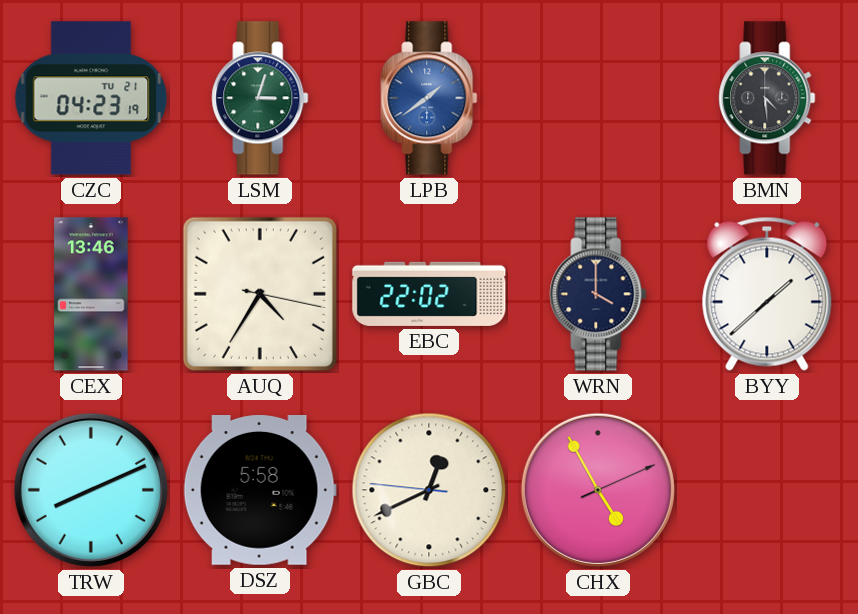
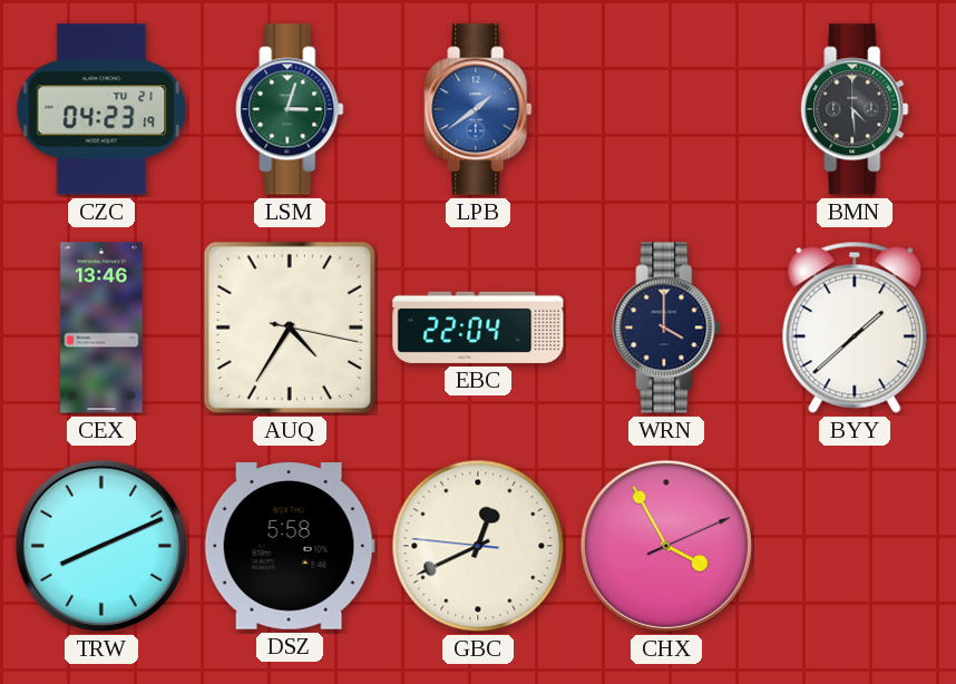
EBC: 22:02 -> 22:04
CHX: 4:55 -> 3:55
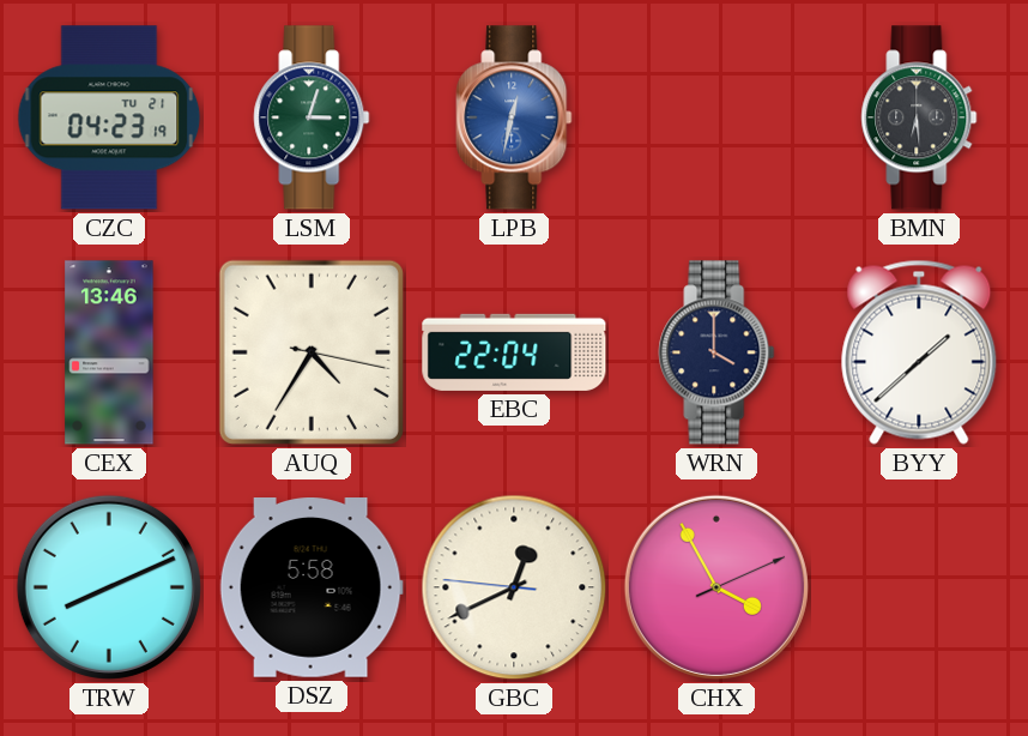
LPB: 1:39 -> 12:32
BMN: 4:29 -> 6:29
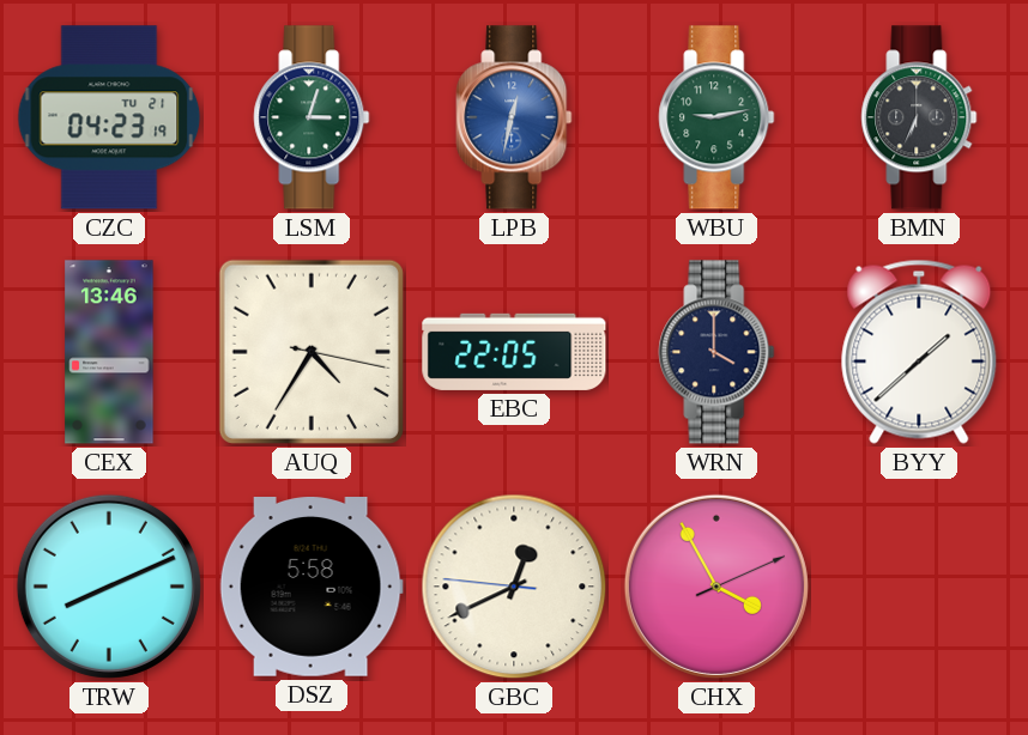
WBU: none -> 9:13
BMN: 6:29 -> 6:34
EBC: 22:04 -> 22:05
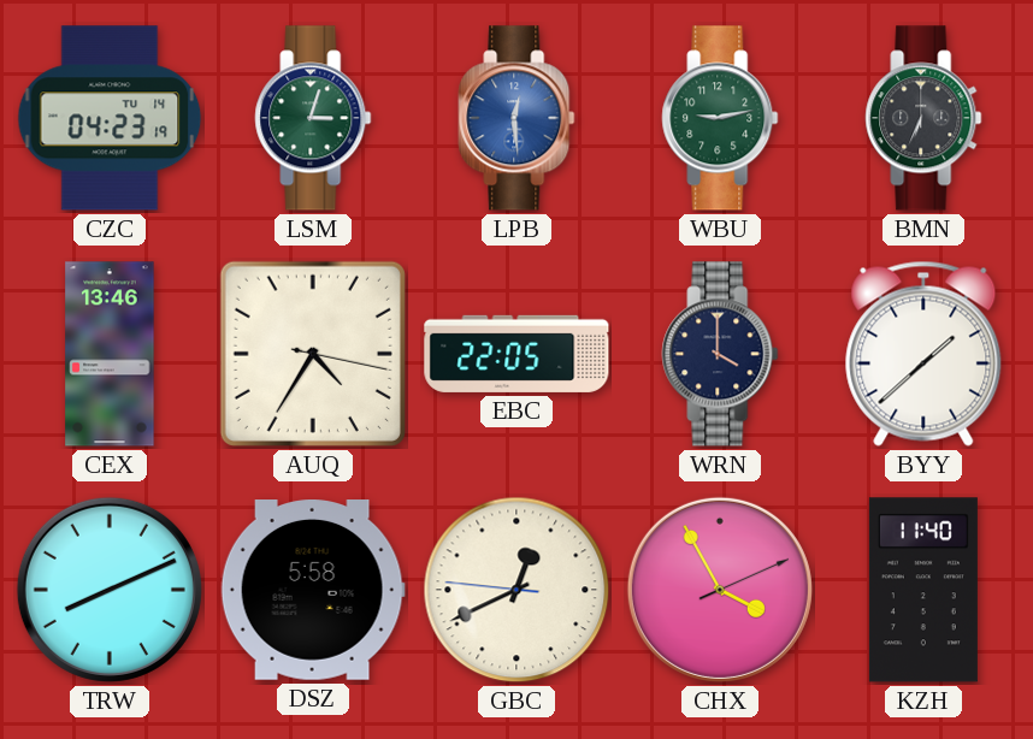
CZC date: TU 21 -> TU 14
LPB: 12:32 -> 12:29
KZH: none -> 11:40
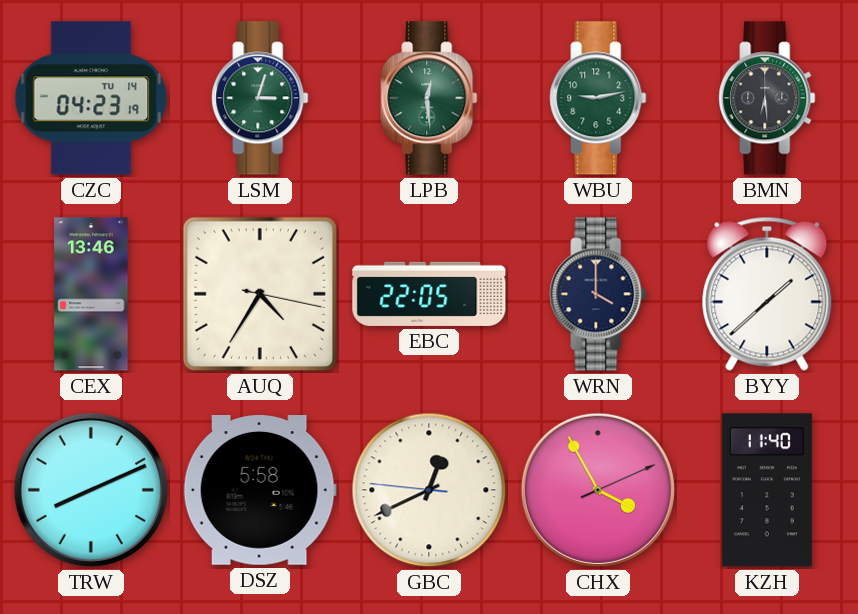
LPB dial: blue -> green
BMN: 6:34 -> 6:29
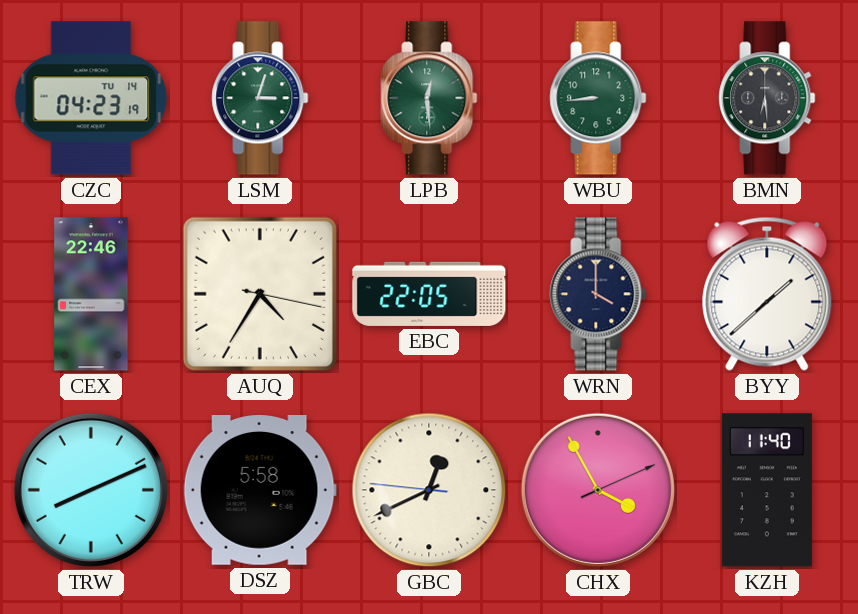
WBU: 9:13 -> 8:44
CEX: 13:46 -> 22:46
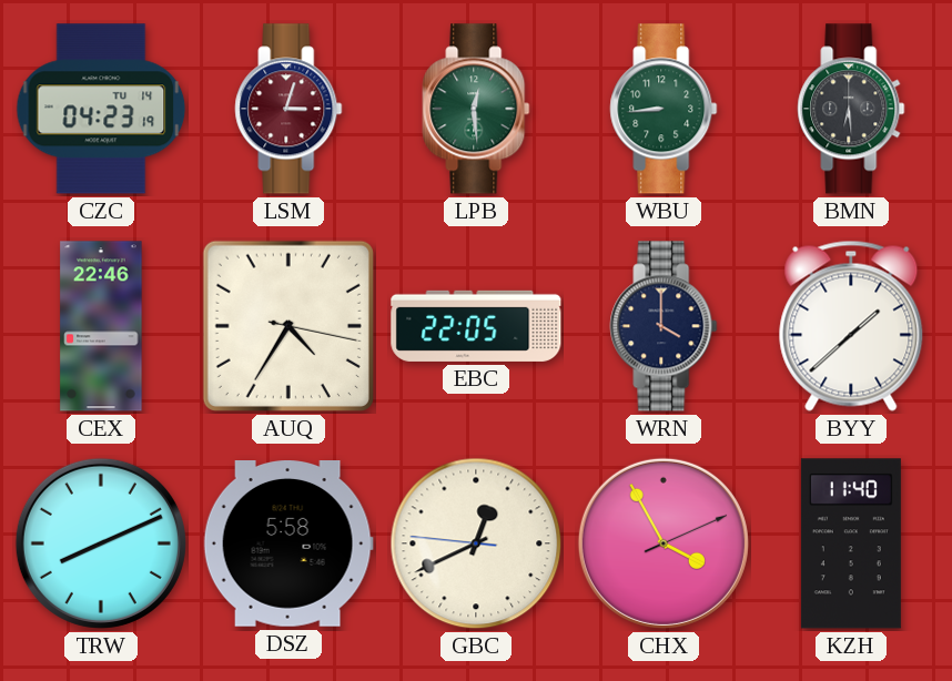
LSM dial: green -> burgundy
